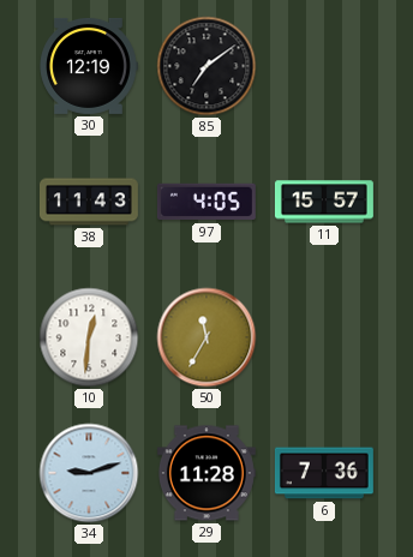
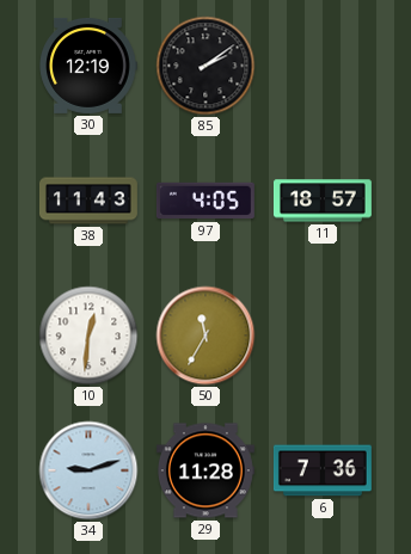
85: 7:09 -> 2:09
11: 15:57 -> 18:57
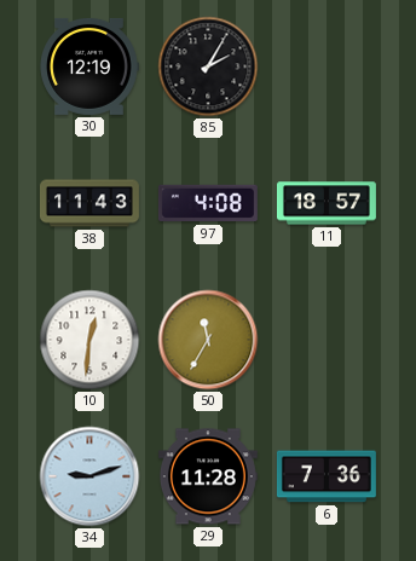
85: 2:09 -> 2:05
97: 4:05 -> 4:08
